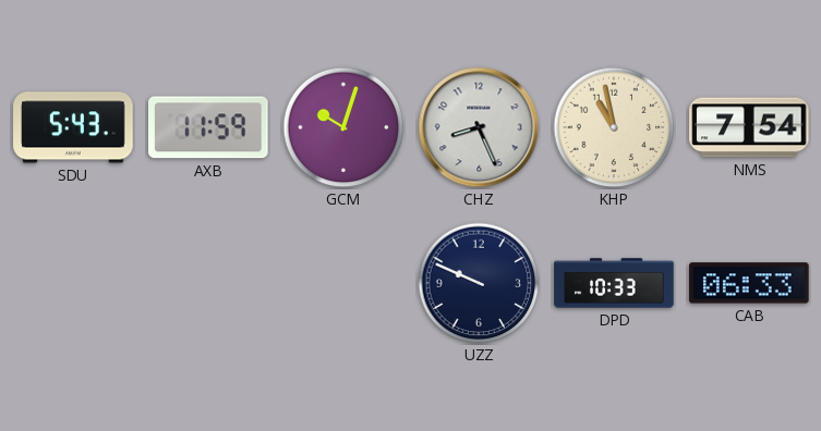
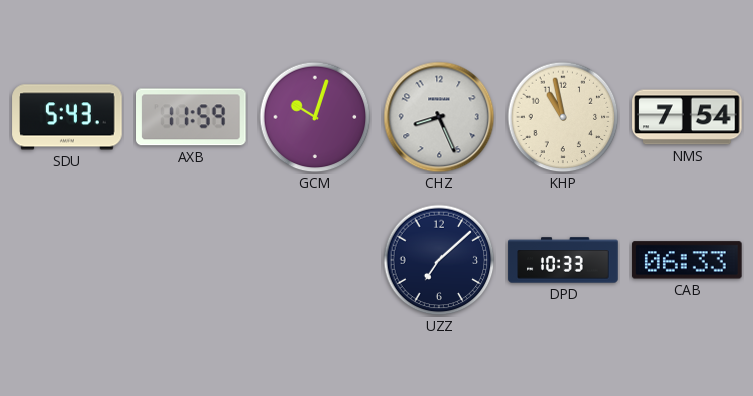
UZZ: 9:49 -> 7:08
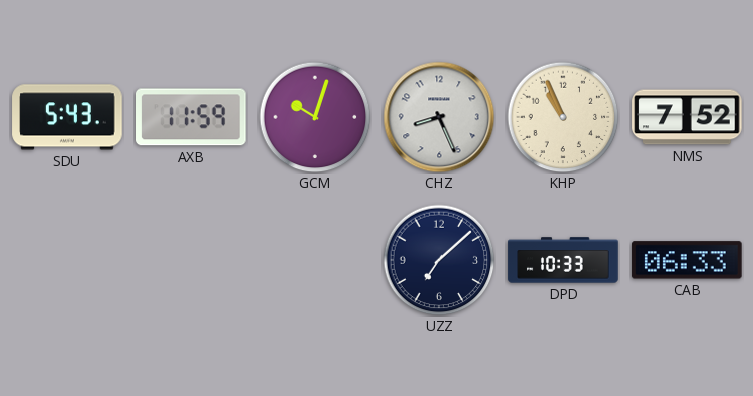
KHP: 10:58 -> 10:56
NMS: 7:54 -> 7:52
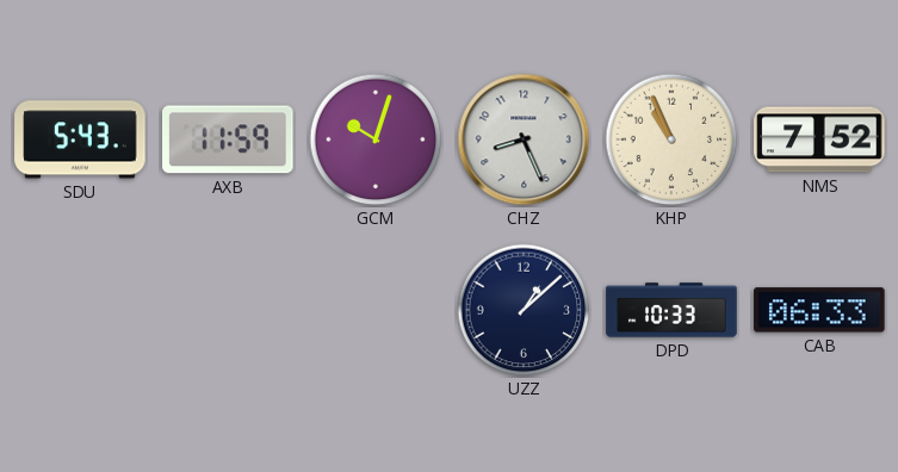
UZZ: 7:08 -> 1:08
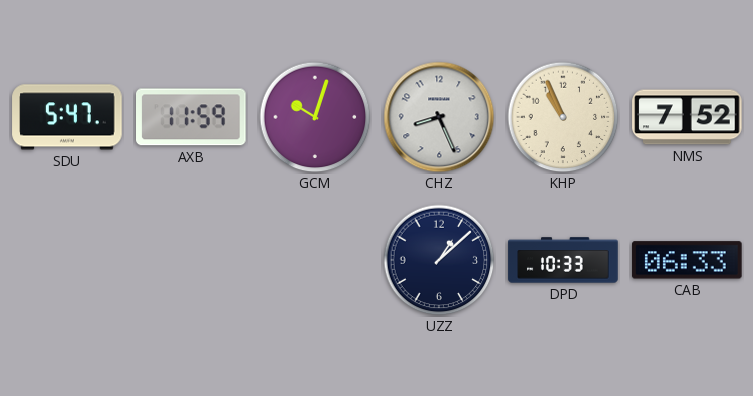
SDU: 5:43 -> 5:47
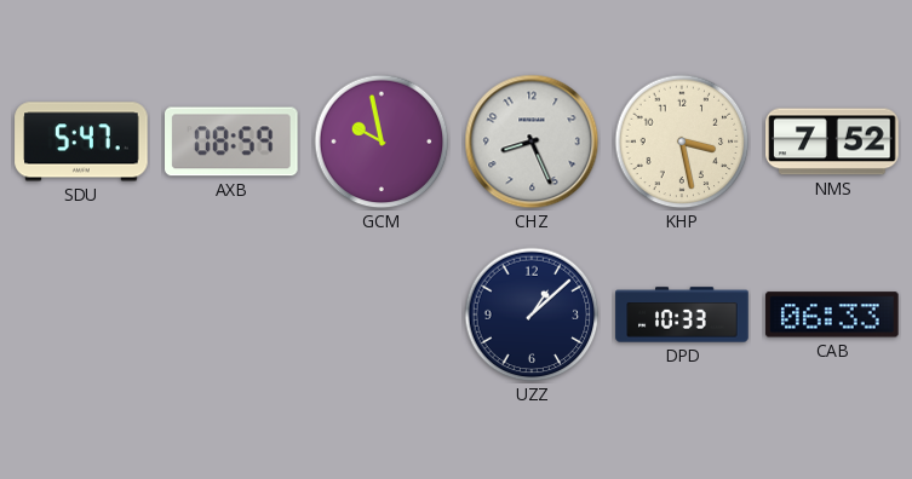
AXB: 11:59 -> 08:59
GCM: 10:03 -> 9:58
KHP: 10:56 -> 3:28
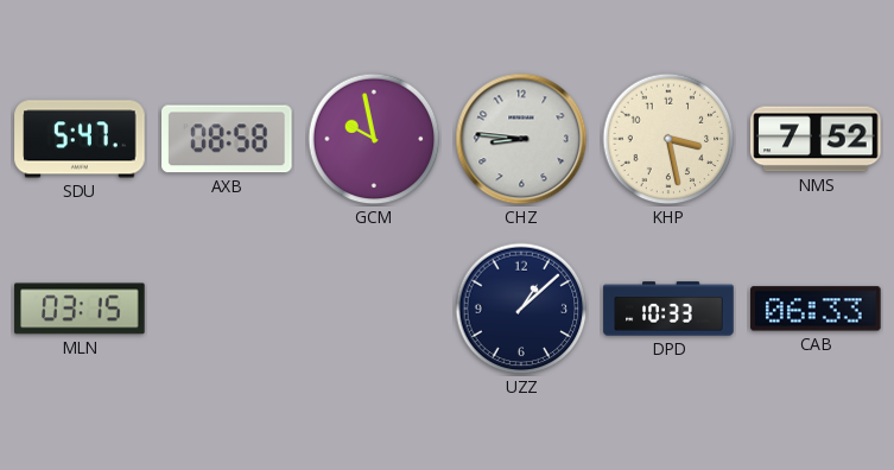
AXB: 08:59 -> 08:58
CHZ: 8:26 -> 8:46
MLN: none -> 03:15
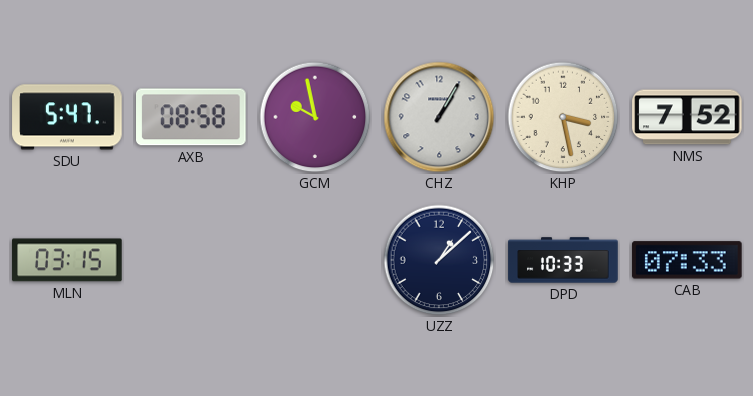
CHZ: 8:46 -> 1:05
CAB: 06:33 -> 07:33
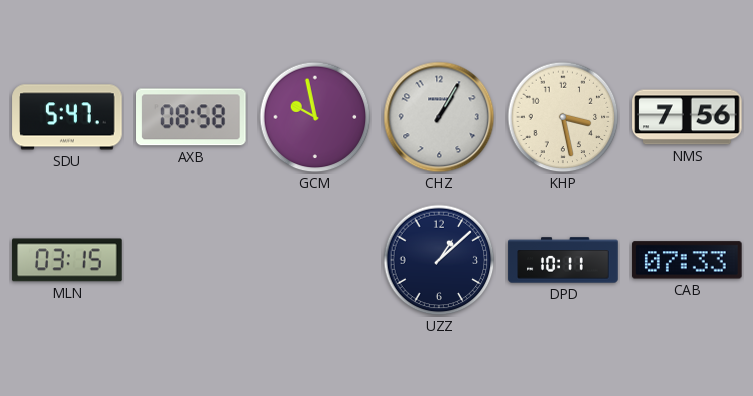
NMS: 7:52 -> 7:56
DPD: 10:33 -> 10:11
